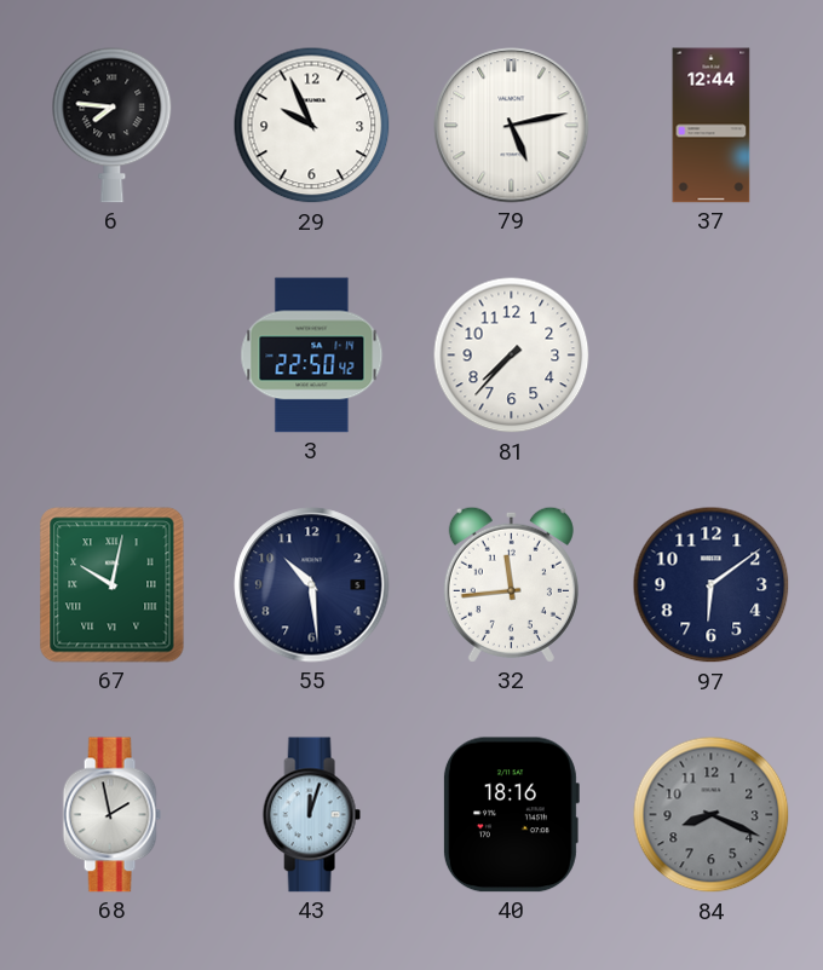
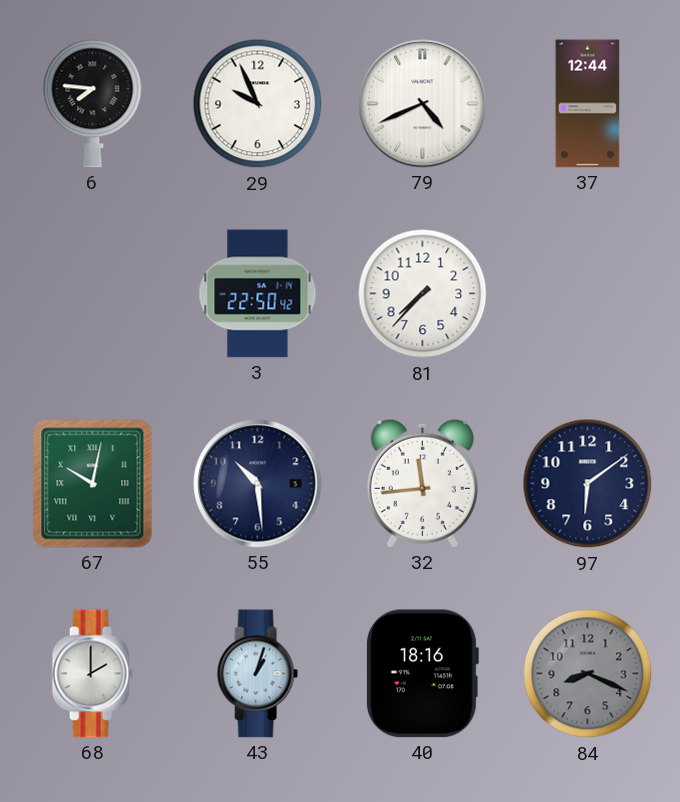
79: 5:13 -> 4:41
68: 1:58 -> 2:00
43: 12:03 -> 1:03
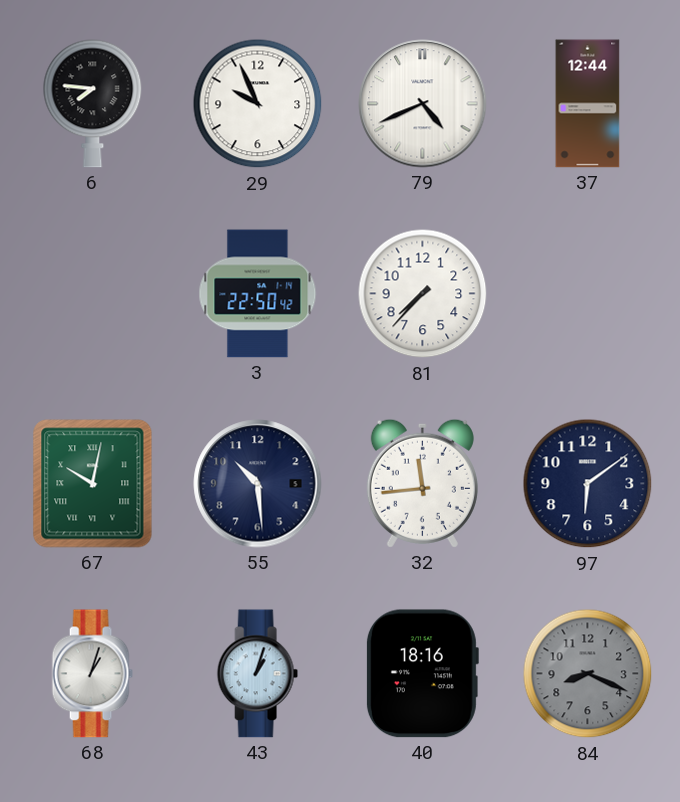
68: 2:00 -> 1:03
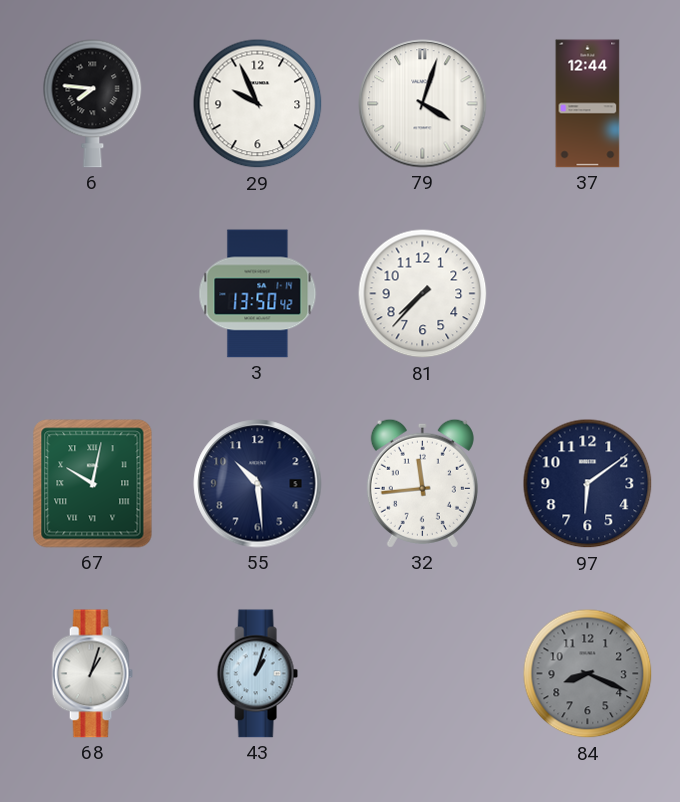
79: 4:41 -> 4:03
3: 22:50 -> 13:50
40: 18:16 -> none
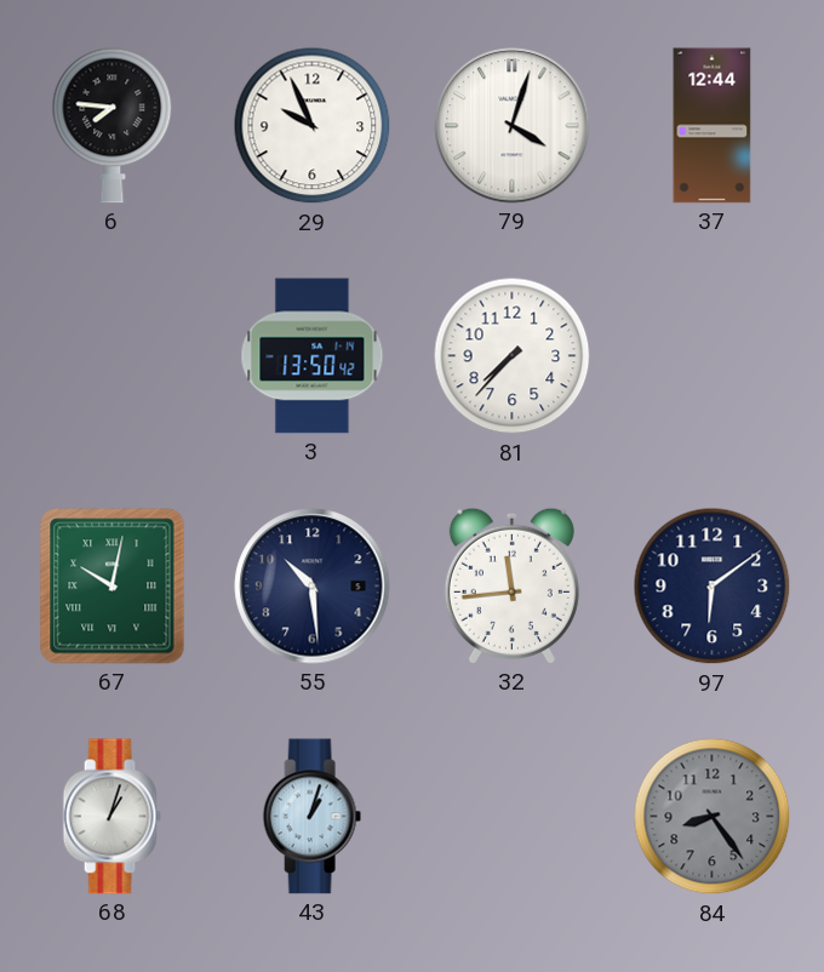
84: 8:19 -> 8:24
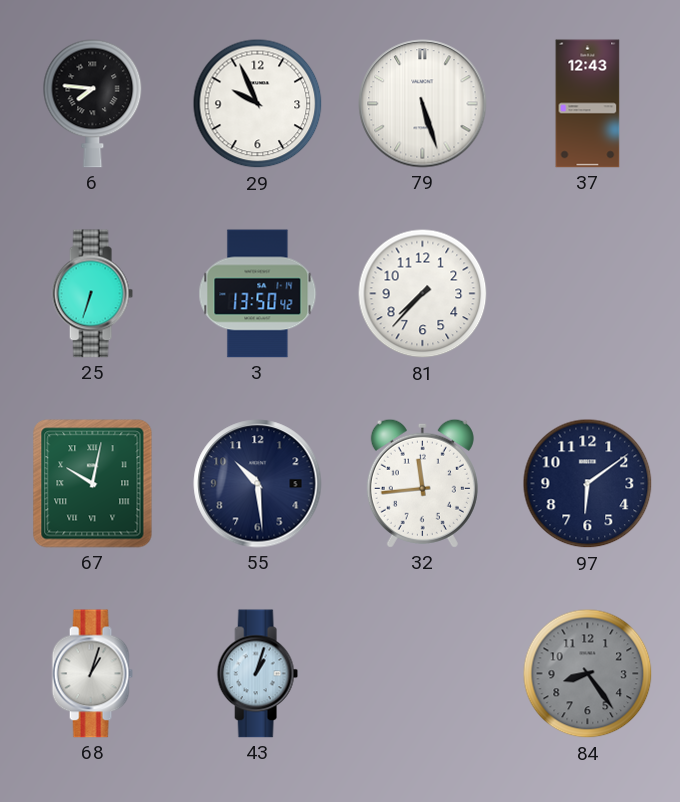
79: 4:03 -> 5:27
37: 12:44 -> 12:43
25: none -> 6:33
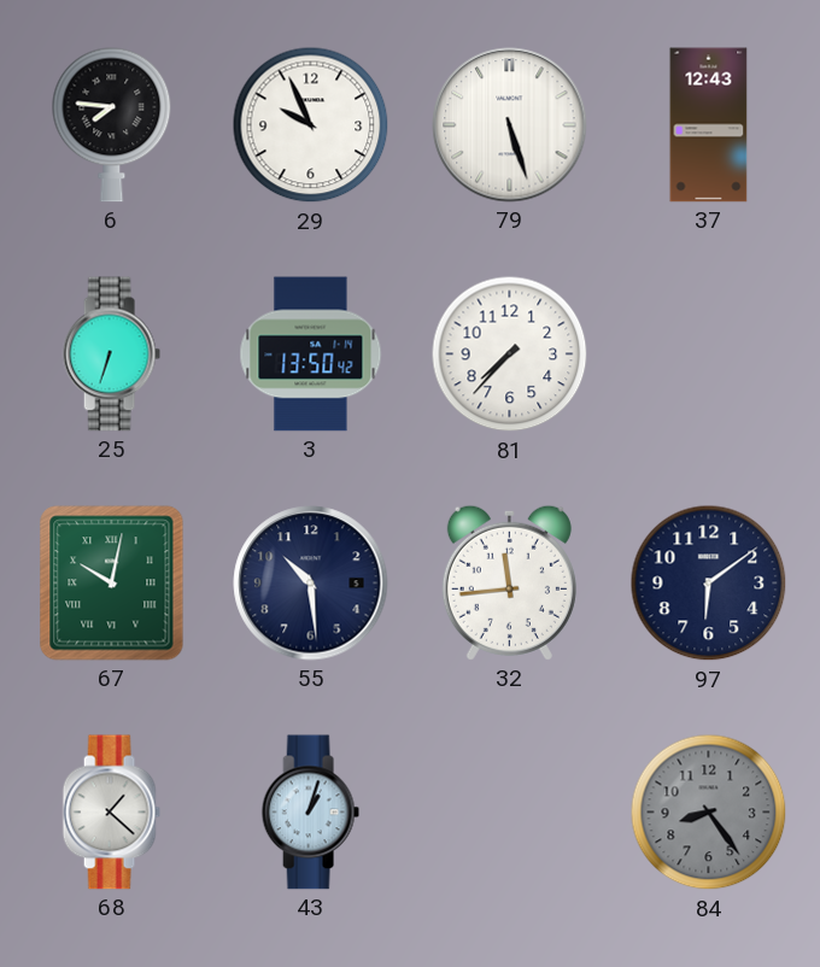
68: 1:03 -> 1:22
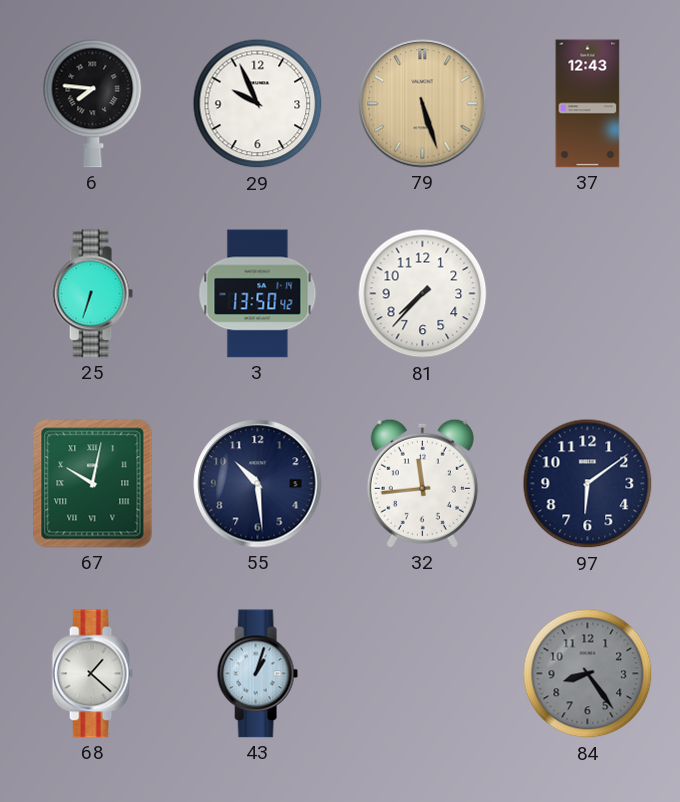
79 dial: white -> champagne
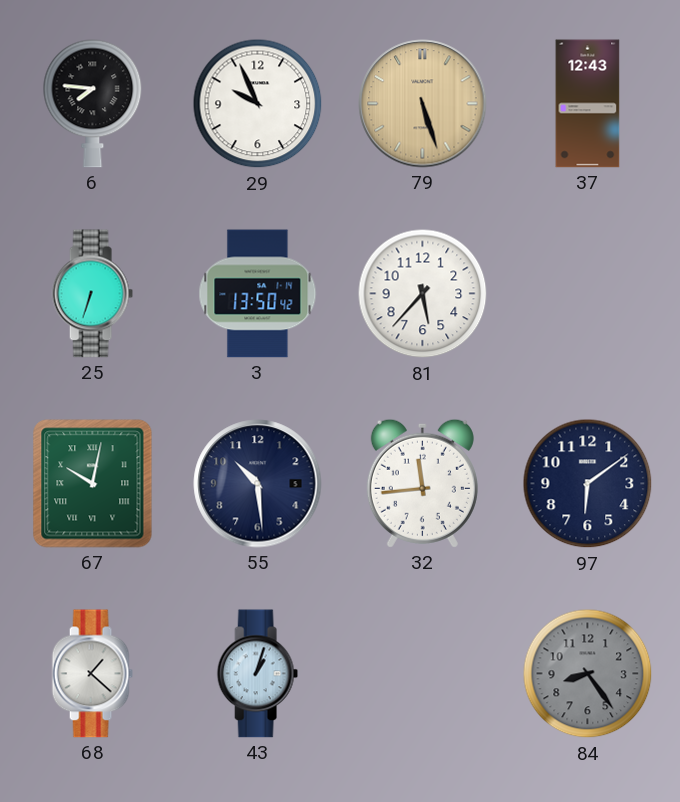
81: 7:37 -> 5:37
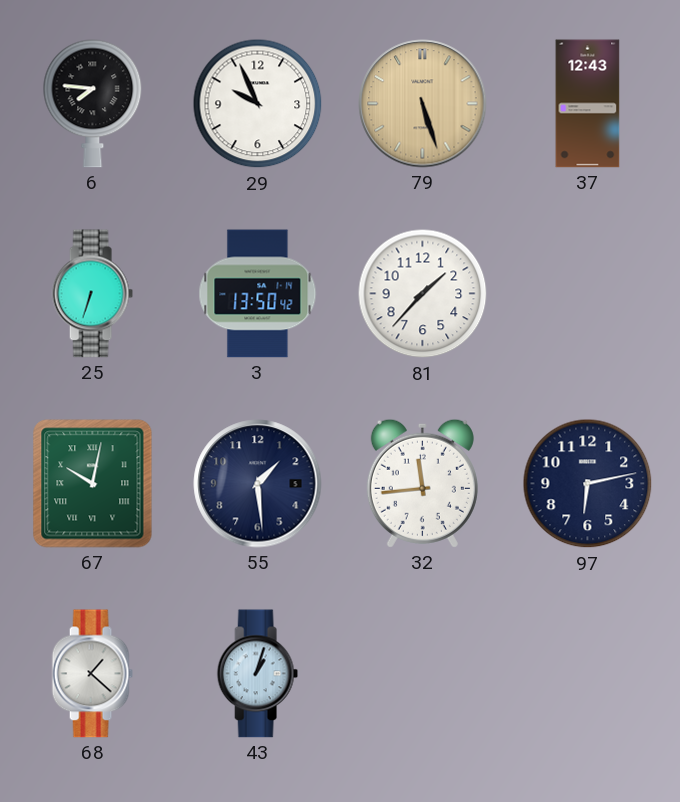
81: 5:37 -> 1:37
55: 10:29 -> 1:29
97: 6:09 -> 6:13
84: 8:24 -> none
